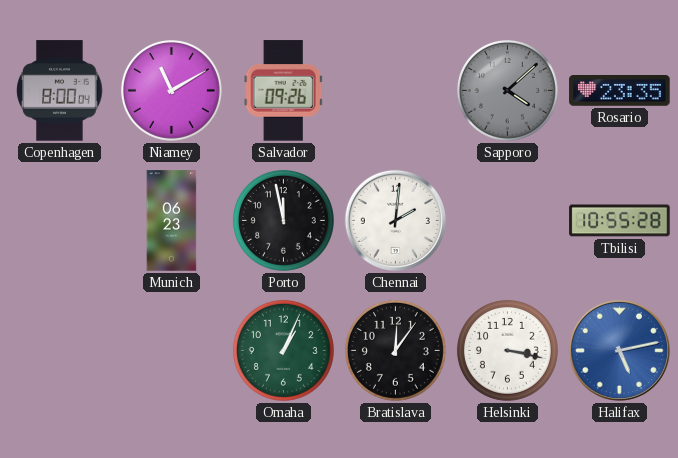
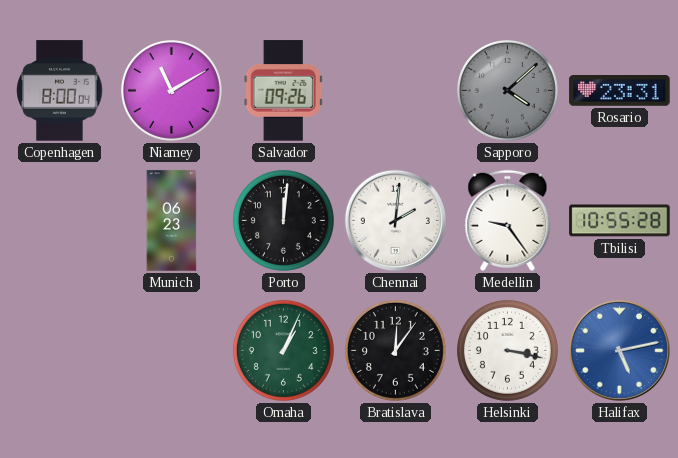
Rosario: 23:35 -> 23:31
Porto: 11:58 -> 12:01
Medellin: none -> 9:24
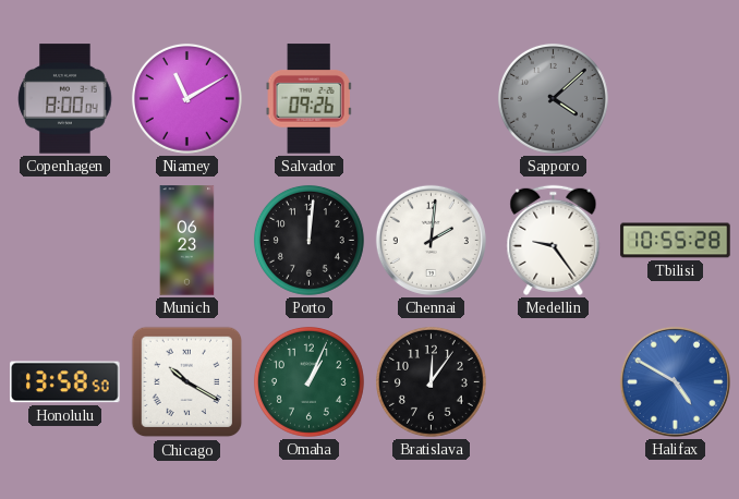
Rosario: 23:31 -> none
Honolulu: none -> 13:58
Chicago: none -> 10:20
Helsinki: 3:17 -> none
Halifax: 5:13 -> 4:50
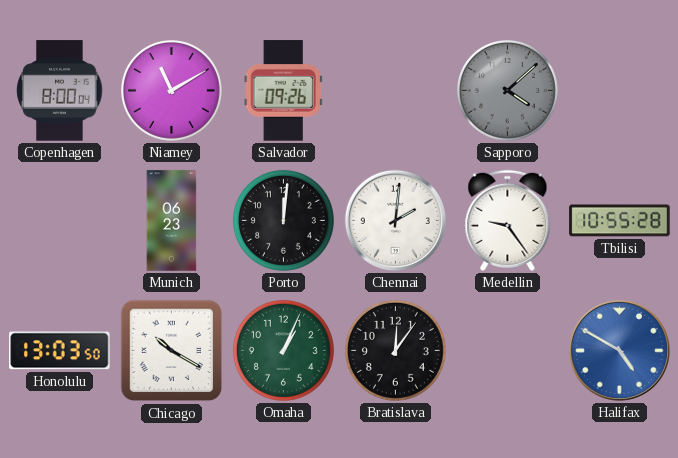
Honolulu: 13:58 -> 13:03
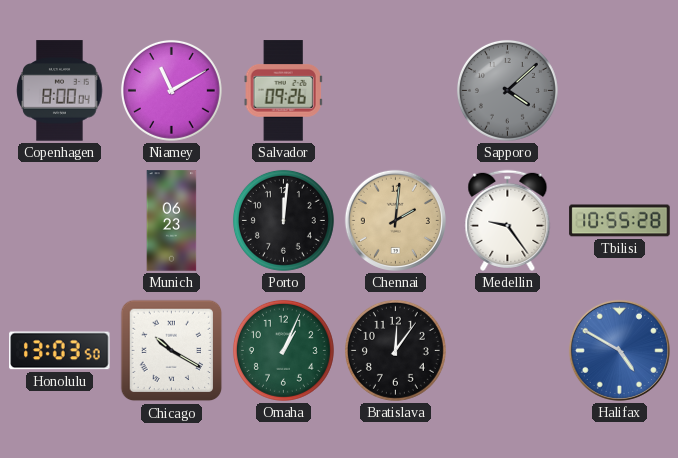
Chennai dial: white -> champagne
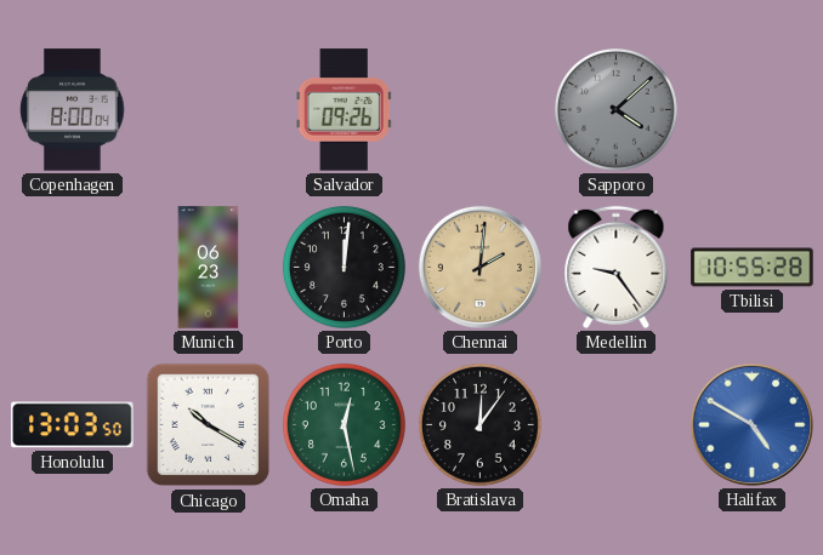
Niamey: 11:10 -> none
Omaha: 1:04 -> 12:28
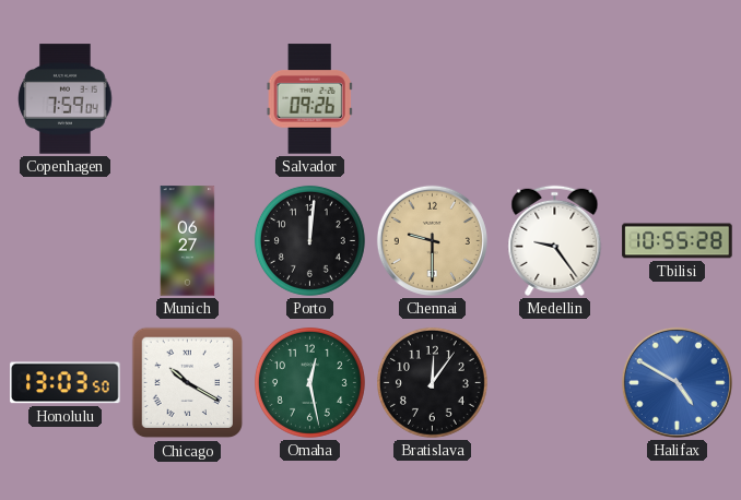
Copenhagen: 8:00 -> 7:59
Sapporo: 4:08 -> none
Munich: 06:23 -> 06:27
Chennai: 2:01 -> 9:30
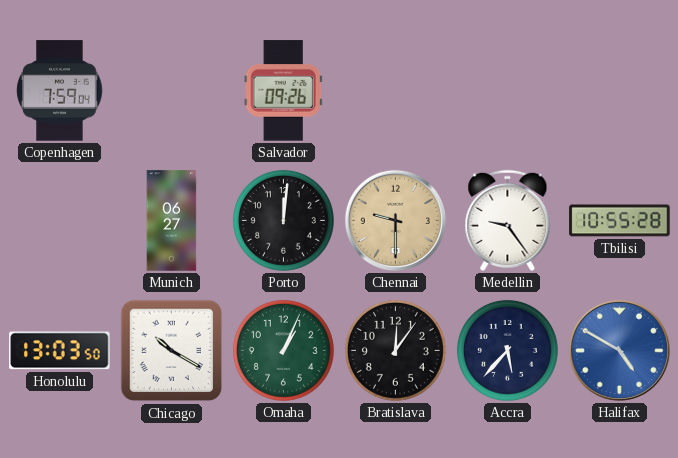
Omaha: 12:28 -> 1:04
Accra: none -> 5:37
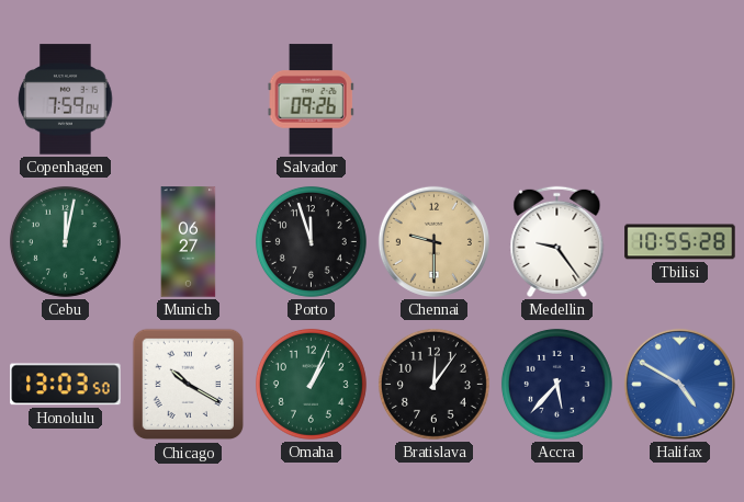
Cebu: none -> 12:02
Porto: 12:01 -> 11:57
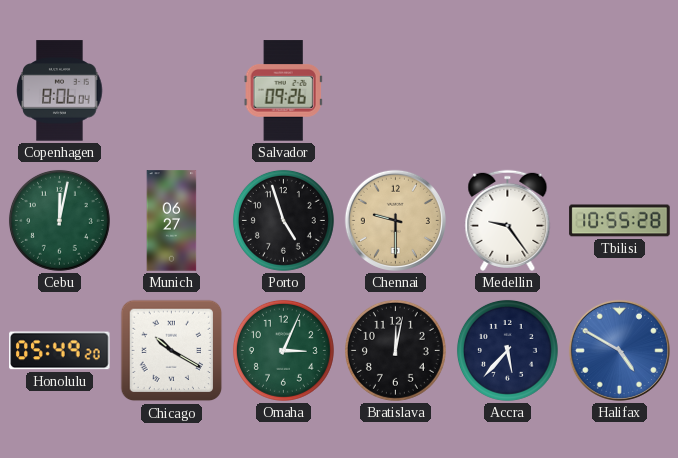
Copenhagen: 7:59 -> 8:06
Porto: 11:57 -> 4:57
Honolulu: 13:03 -> 05:49
Omaha: 1:04 -> 3:04
Bratislava: 12:06 -> 12:02
